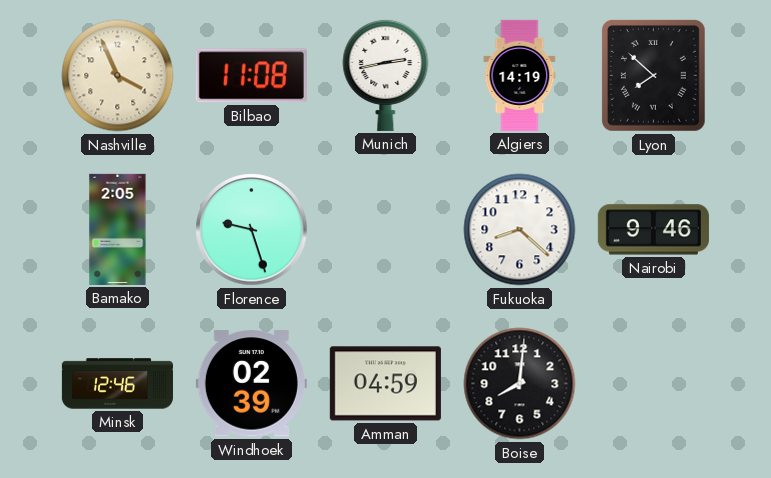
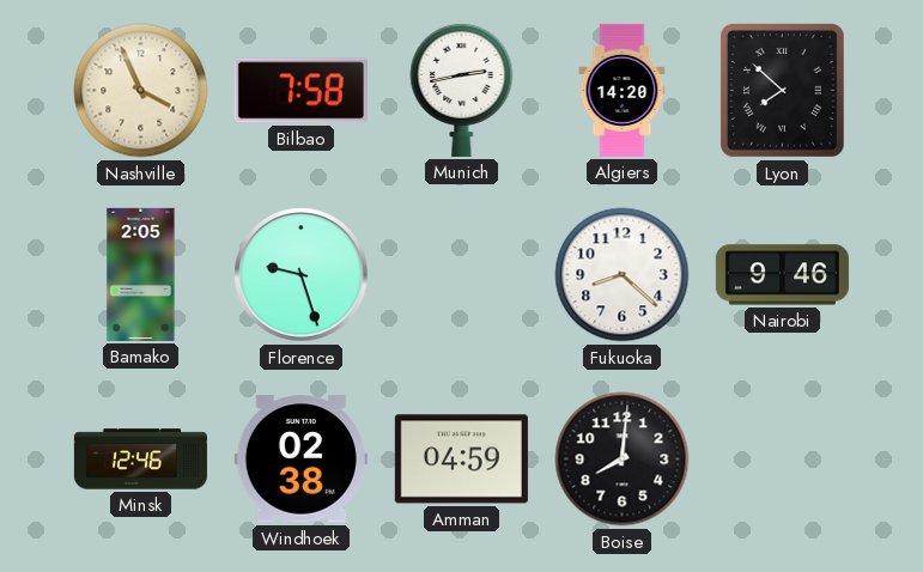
Bilbao: 11:08 -> 7:58
Algiers: 14:19 -> 14:20
Windhoek: 02:39 -> 02:38
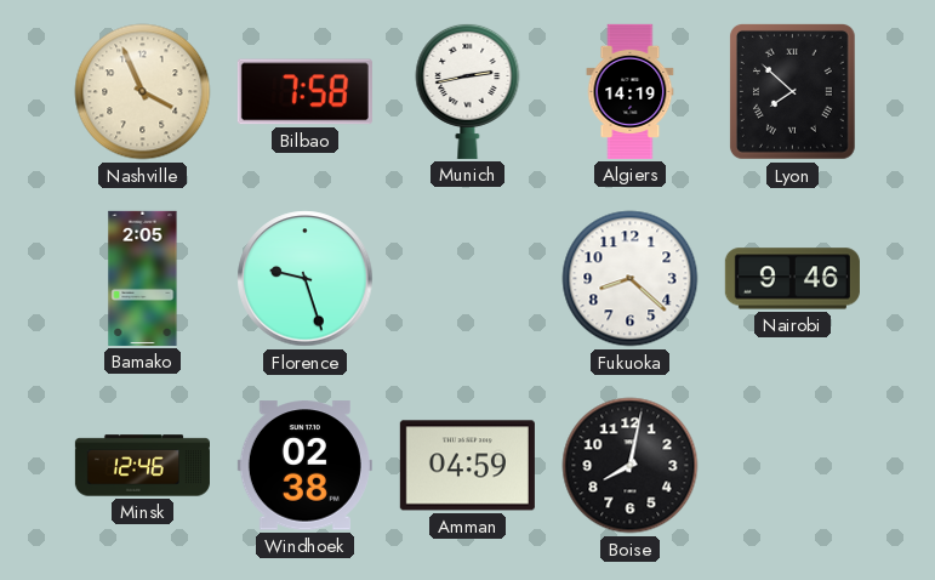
Algiers: 14:20 -> 14:19
Boise: 8:01 -> 8:02
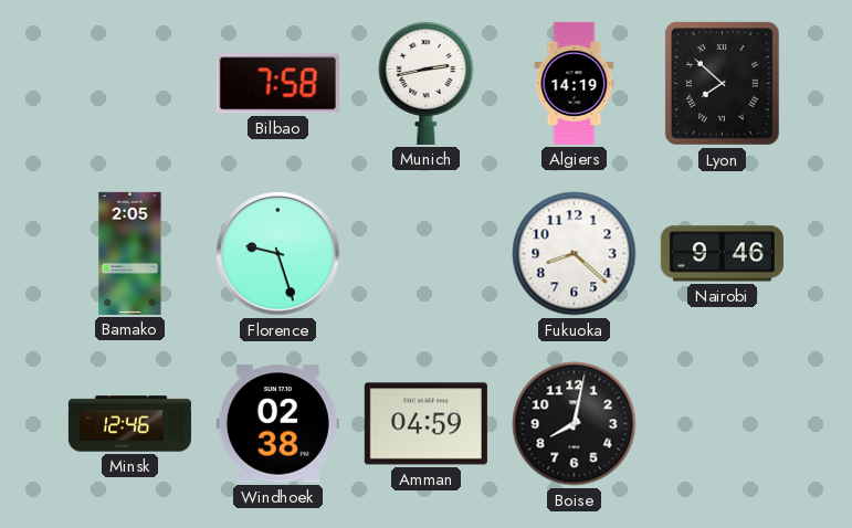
Nashville: 3:56 -> none
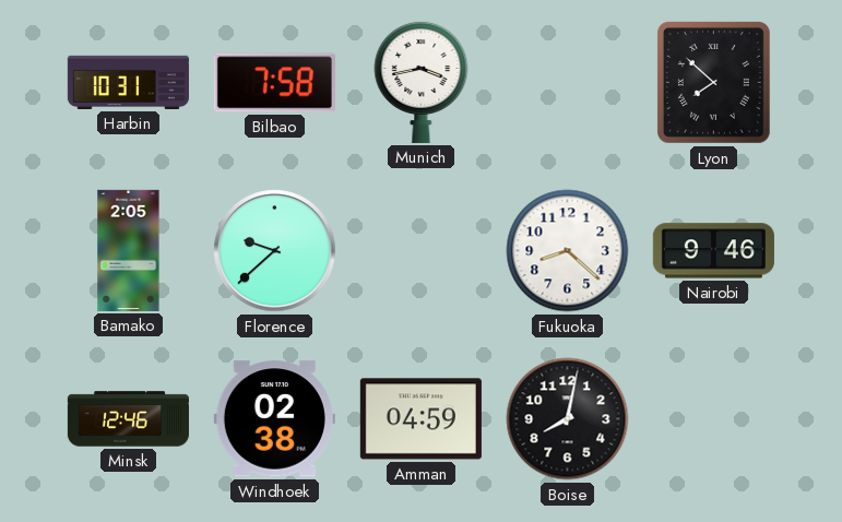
Harbin: none -> 10:31
Munich: 2:43 -> 3:43
Algiers: 14:19 -> none
Florence: 9:27 -> 9:38
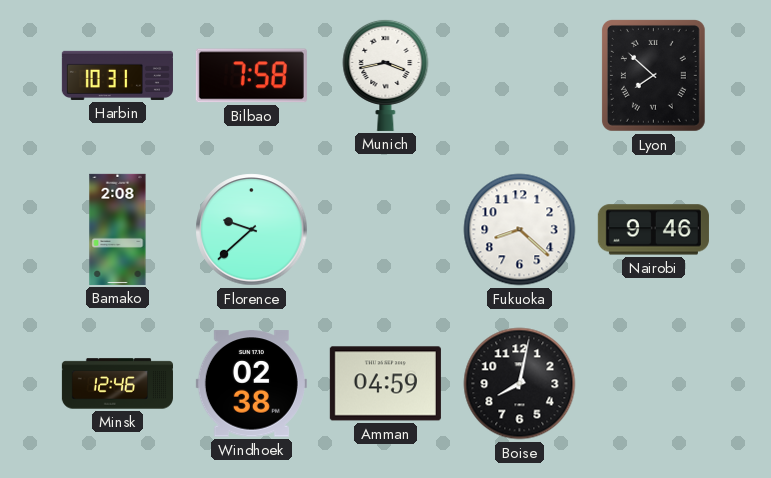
Bamako: 2:05 -> 2:08
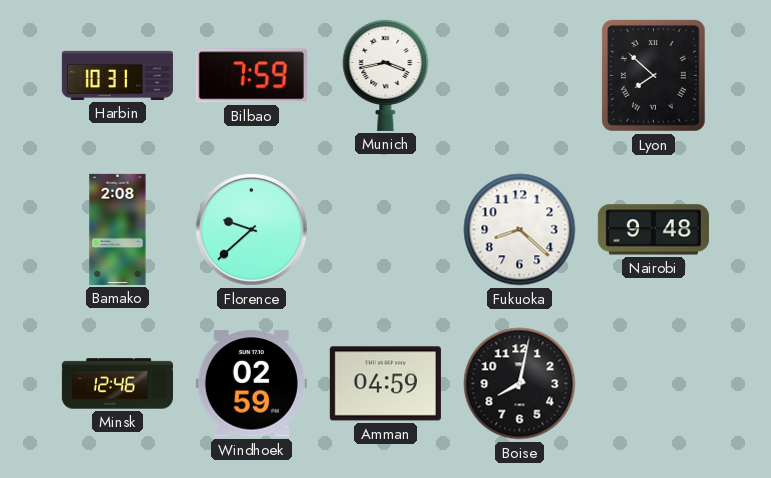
Bilbao: 7:58 -> 7:59
Nairobi: 9:46 -> 9:48
Windhoek: 02:38 -> 02:59
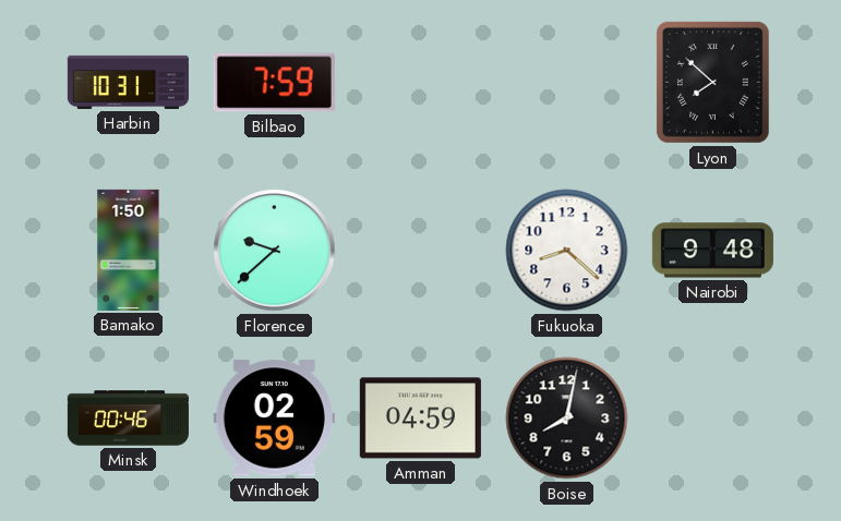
Munich: 3:43 -> none
Bamako: 2:08 -> 1:50
Minsk: 12:46 -> 00:46
